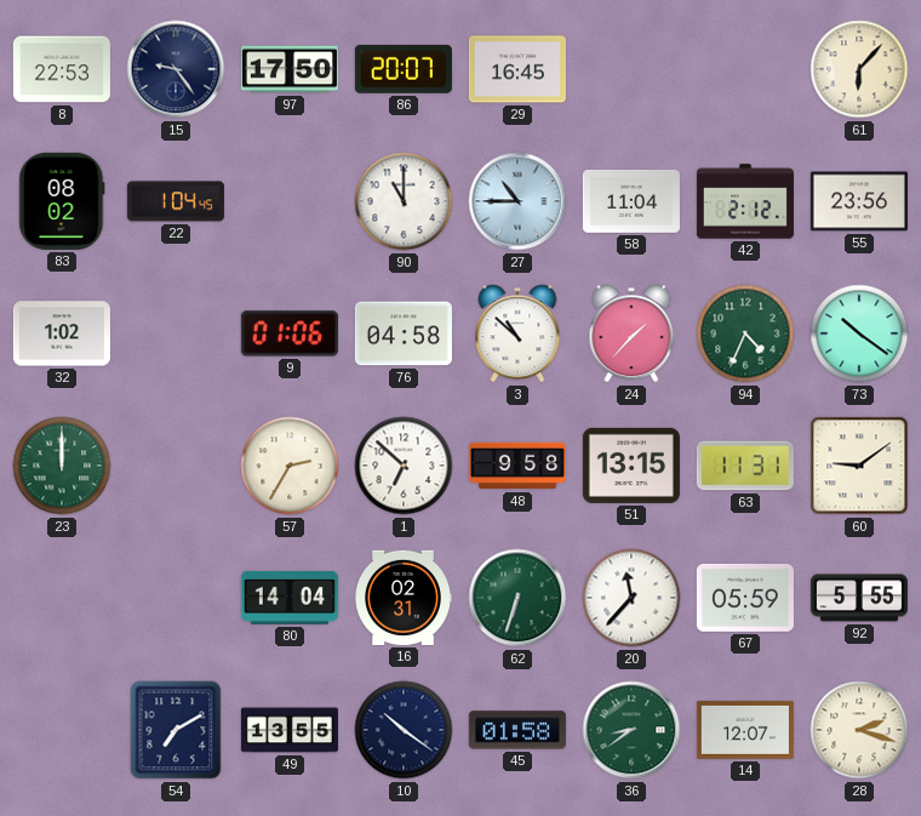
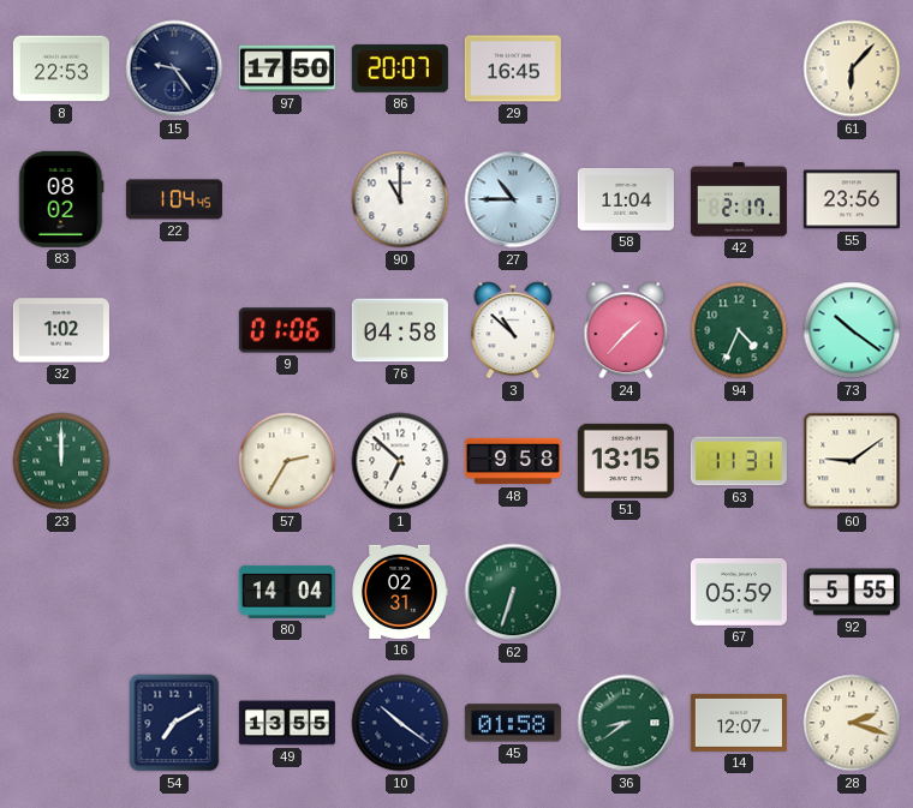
42: 2:12 -> 2:17
20: 11:37 -> none
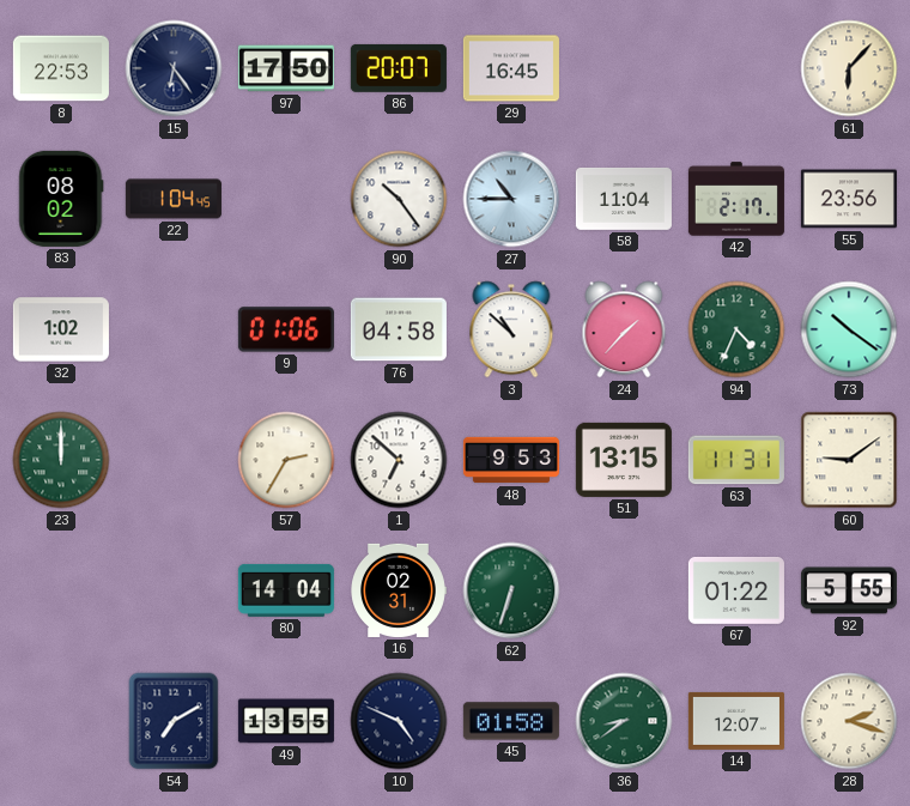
15: 9:24 -> 6:24
90: 11:00 -> 10:24
48: 9:58 -> 9:53
67: 05:59 -> 01:22
10: 10:21 -> 4:49
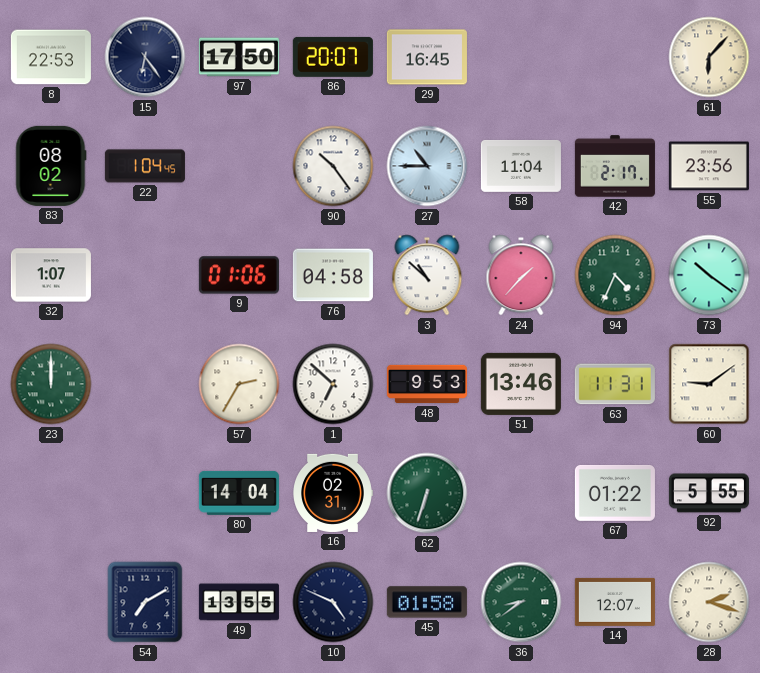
32: 1:02 -> 1:07
51: 13:15 -> 13:46
